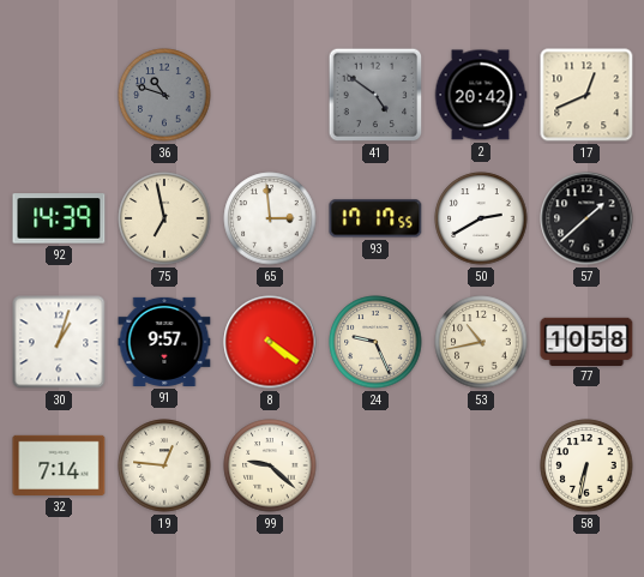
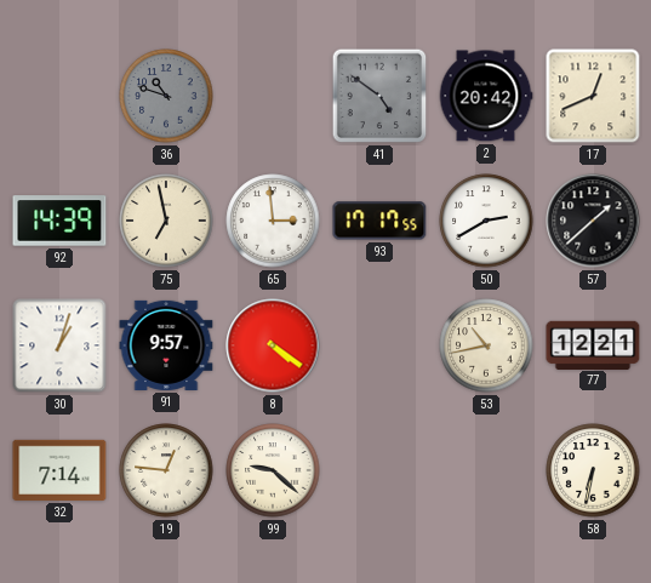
24: 9:26 -> none
77: 10:58 -> 12:21
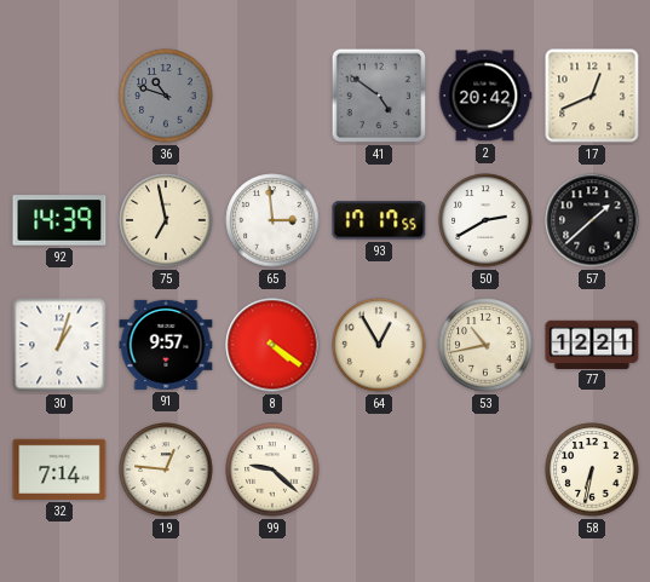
64: none -> 12:55
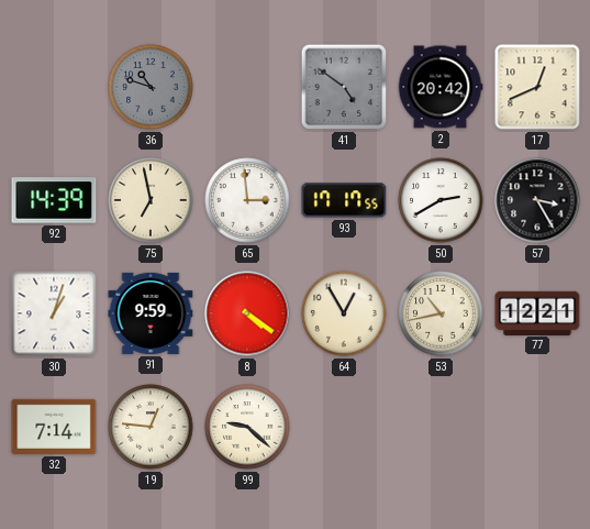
57: 1:38 -> 3:25
91: 9:57 -> 9:59
58: 6:32 -> none
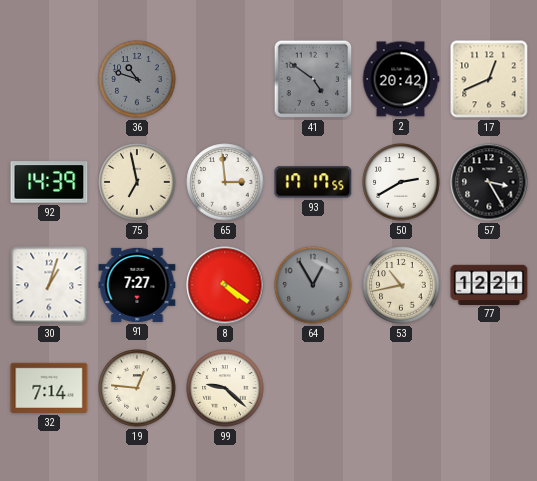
91: 9:59 -> 7:27
64 dial: cream -> grey
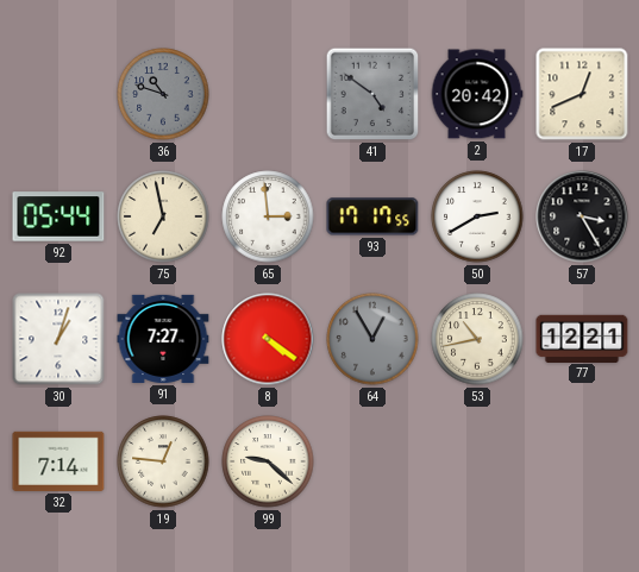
92: 14:39 -> 05:44
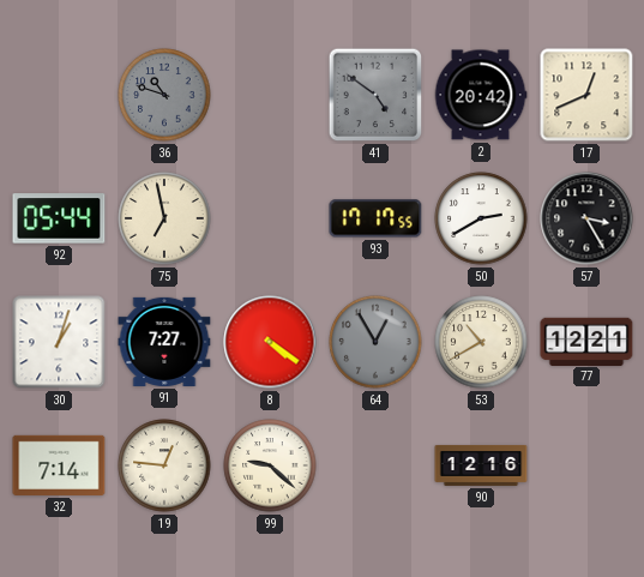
65: 2:59 -> none
53: 10:43 -> 10:40
90: none -> 12:16
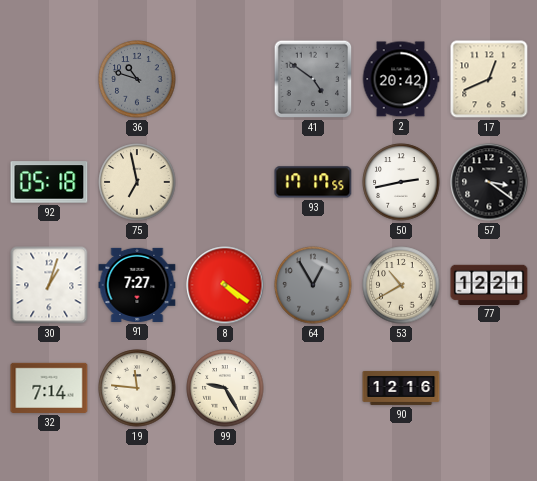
92: 05:44 -> 05:18
50: 2:40 -> 2:43
57: 3:25 -> 3:21
19: 12:46 -> 11:46
99: 9:22 -> 9:25
